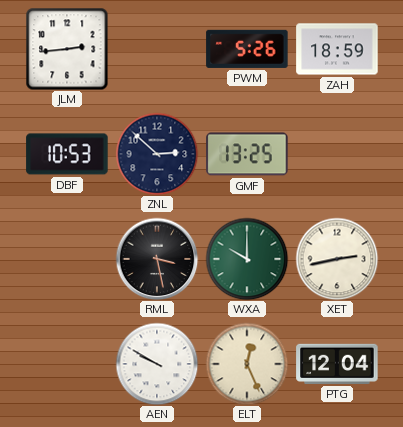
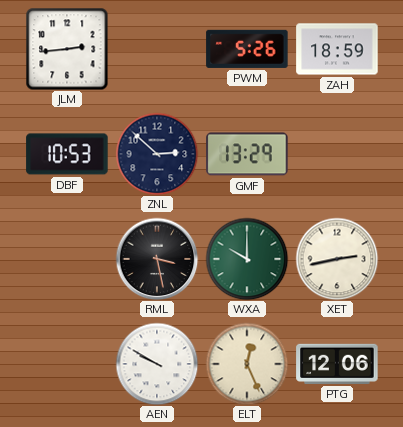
GMF: 13:25 -> 13:29
PTG: 12:04 -> 12:06
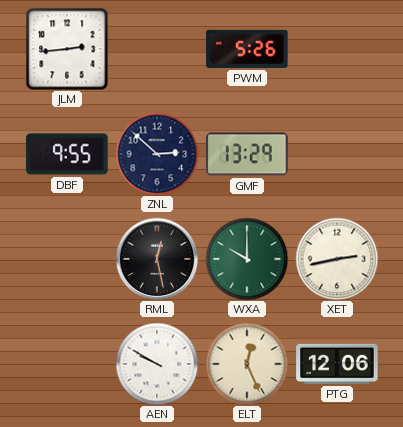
ZAH: 18:59 -> none
DBF: 10:53 -> 9:55
RML: 3:28 -> 12:28
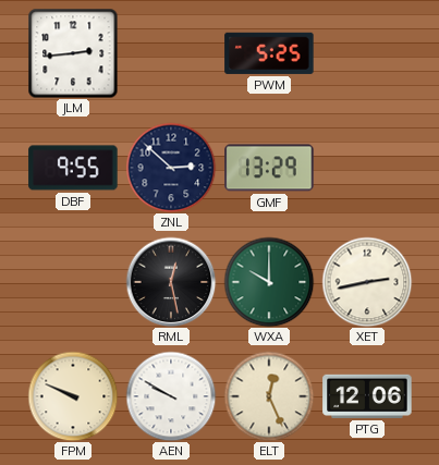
PWM: 5:26 -> 5:25
FPM: none -> 9:49
